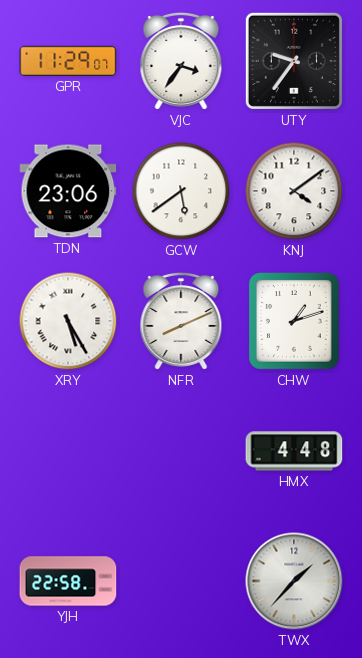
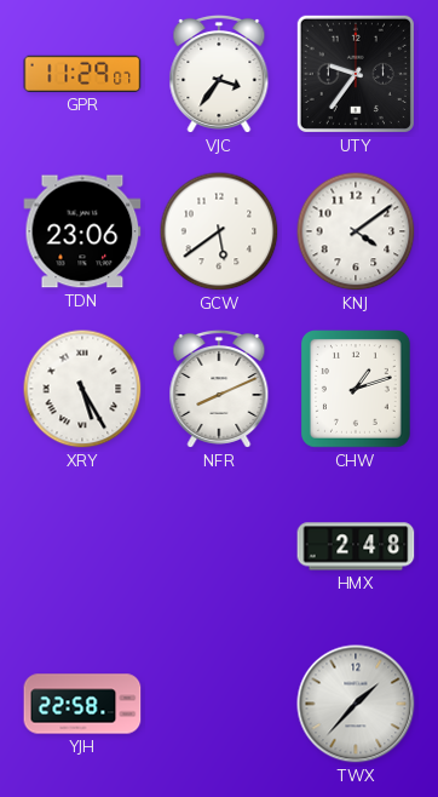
HMX: 4:48 -> 2:48
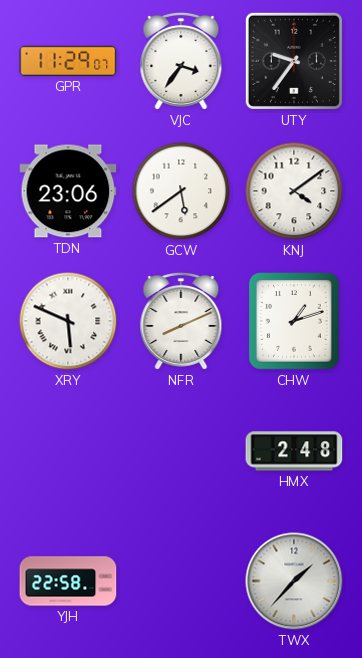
XRY: 5:25 -> 5:49
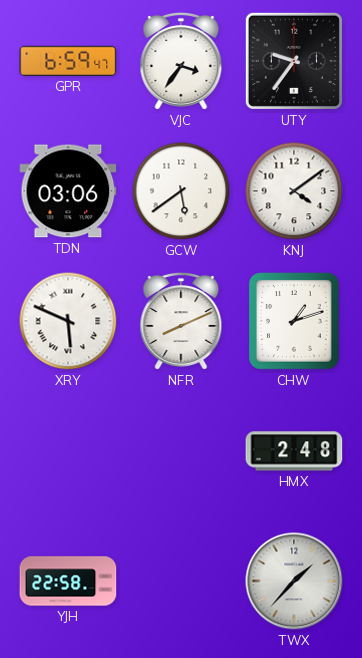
GPR: 11:29 -> 6:59
TDN: 23:06 -> 03:06
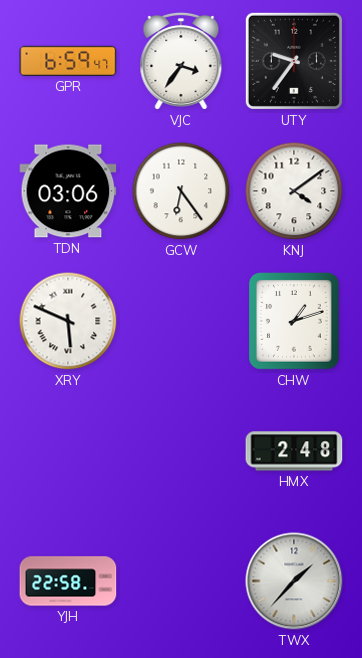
GCW: 5:39 -> 6:24
NFR: 8:11 -> none
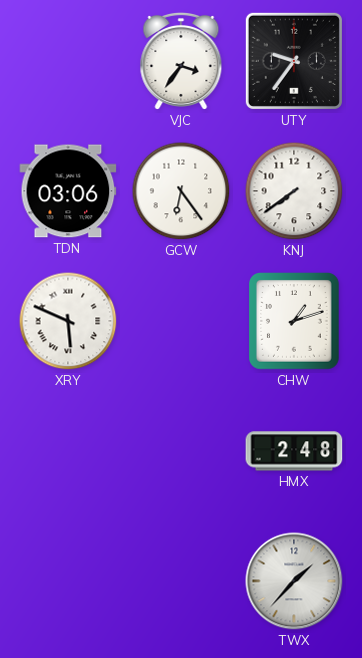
GPR: 6:59 -> none
KNJ: 4:09 -> 7:39
YJH: 22:58 -> none
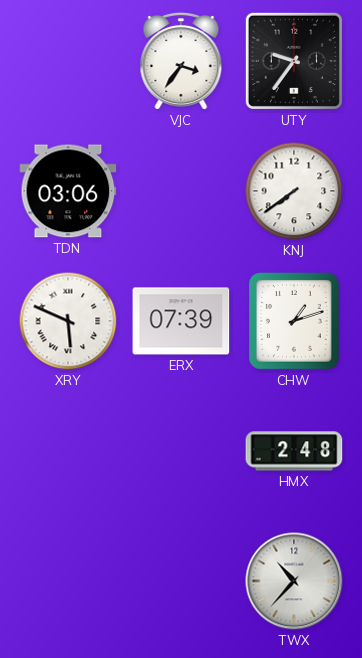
GCW: 6:24 -> none
ERX: none -> 07:39
TWX: 1:37 -> 10:37
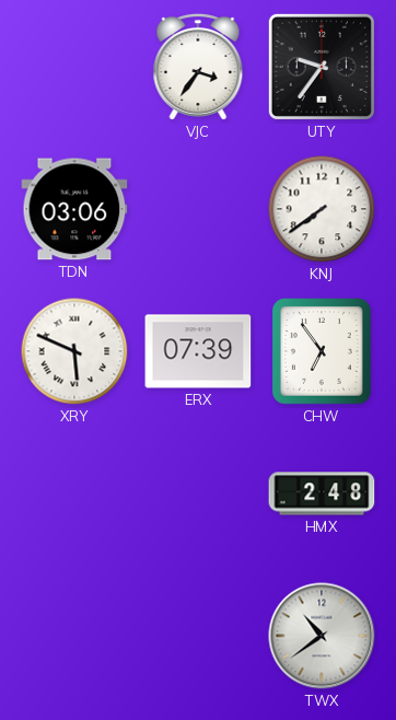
CHW: 1:12 -> 6:54
TWX: 10:37 -> 10:39
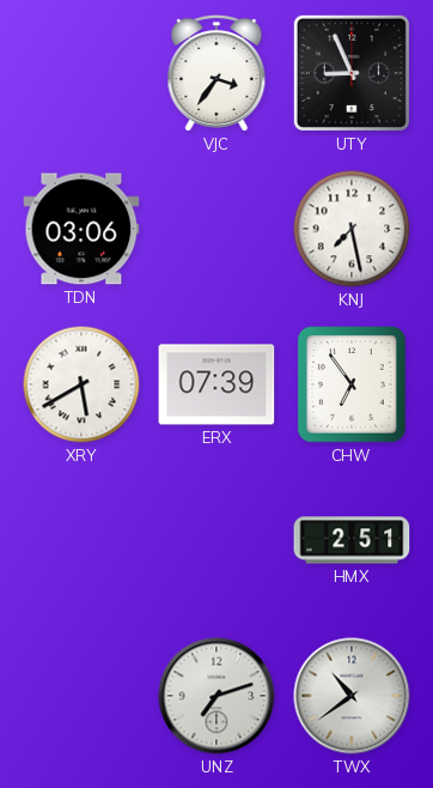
UTY: 9:36 -> 8:56
KNJ: 7:39 -> 7:28
XRY: 5:49 -> 5:40
HMX: 2:48 -> 2:51
UNZ: none -> 7:12
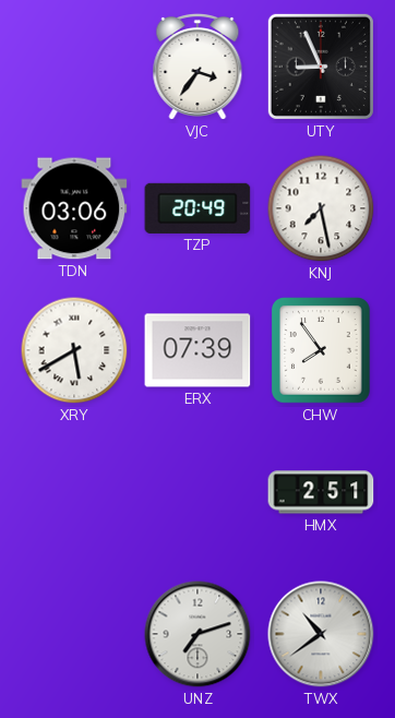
TZP: none -> 20:49
CHW: 6:54 -> 7:54
